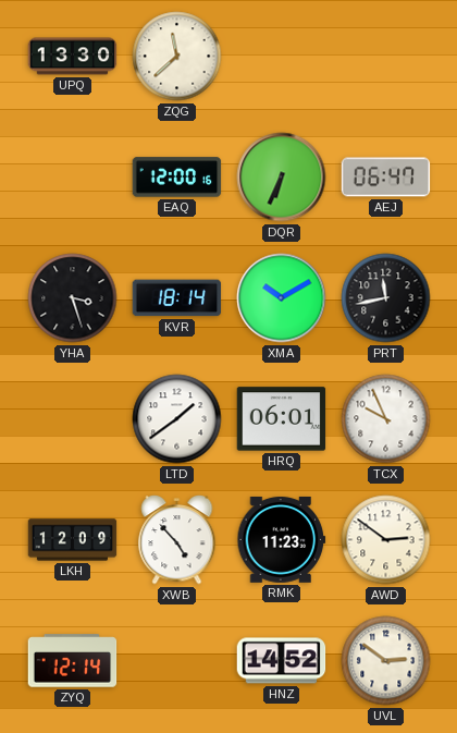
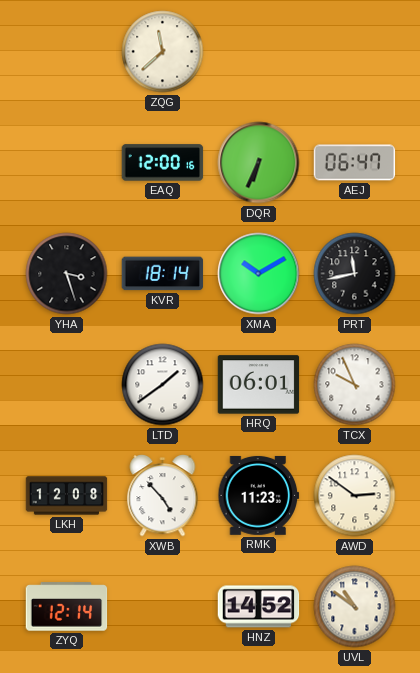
UPQ: 13:30 -> none
LKH: 12:09 -> 12:08
UVL: 2:51 -> 10:51
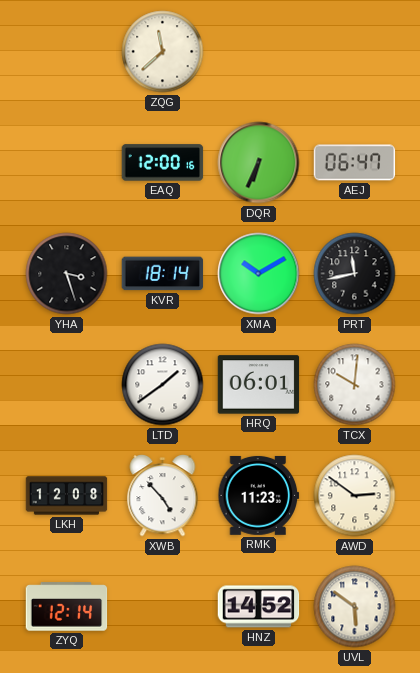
TCX: 9:56 -> 10:01
UVL: 10:51 -> 5:51
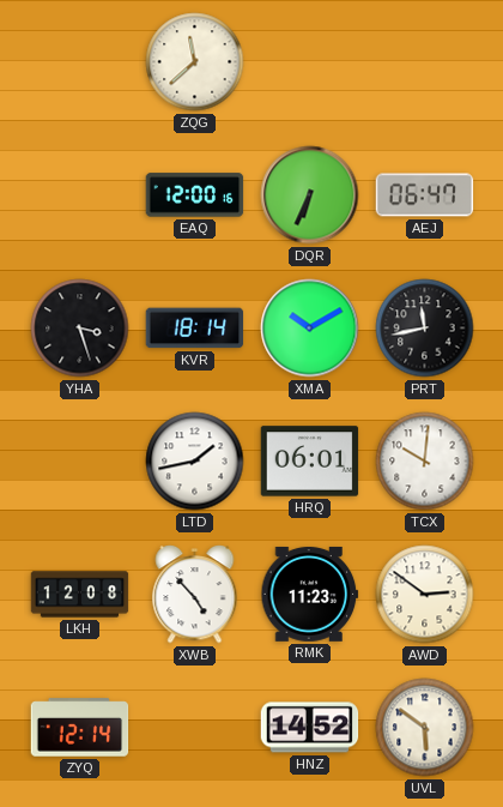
LTD: 1:39 -> 1:43
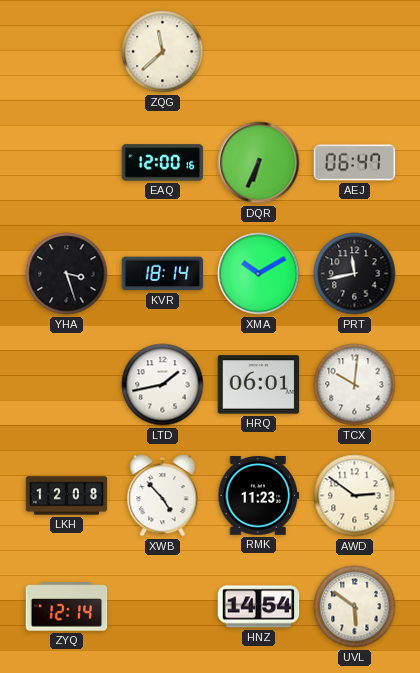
HNZ: 14:52 -> 14:54
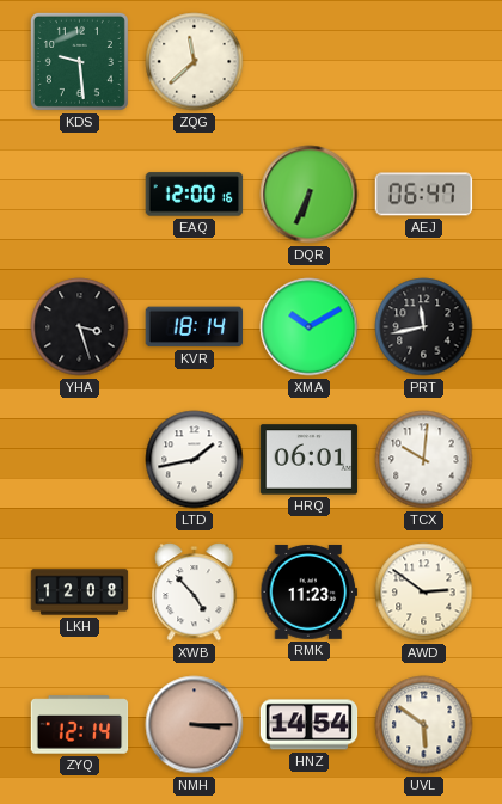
KDS: none -> 9:29
NMH: none -> 3:15
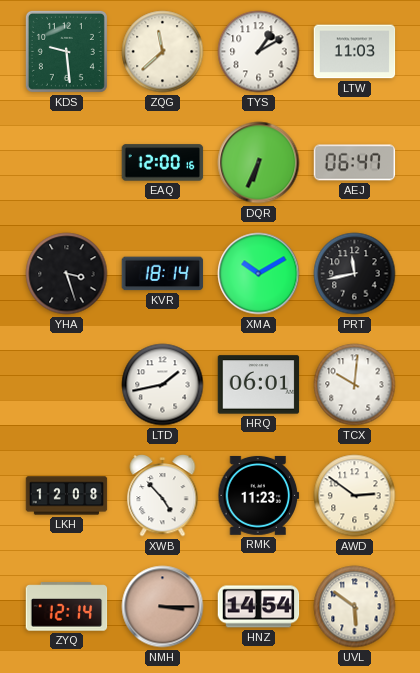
TYS: none -> 1:10
LTW: none -> 11:03
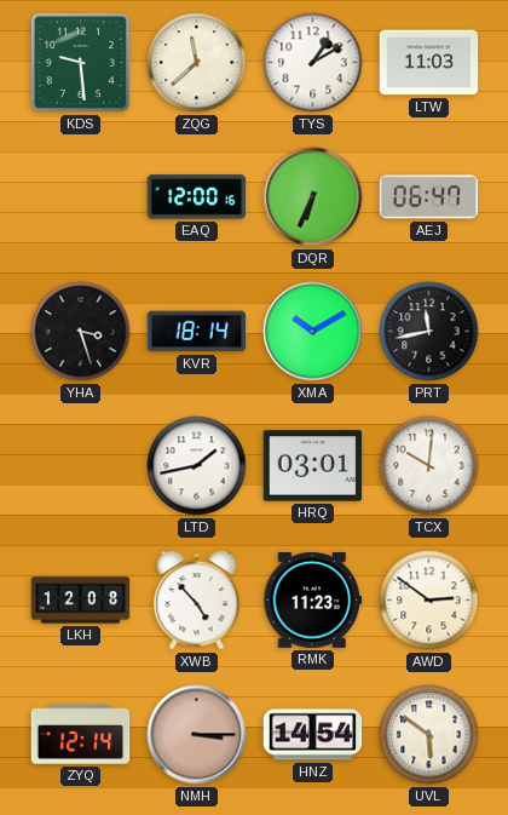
HRQ: 06:01 -> 03:01
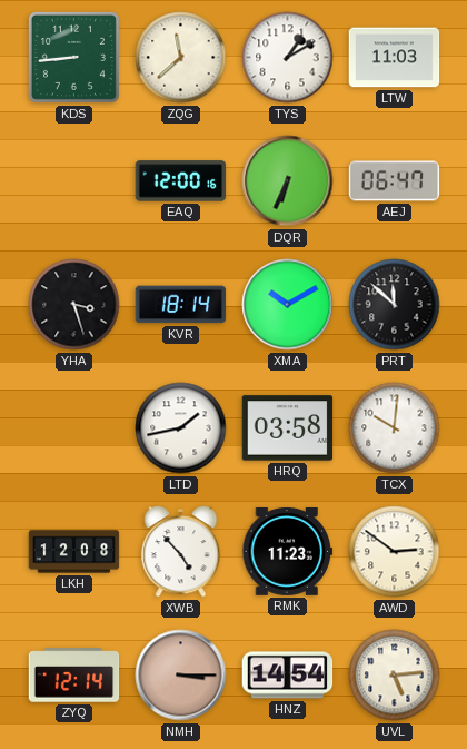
KDS: 9:29 -> 8:44
PRT: 11:43 -> 11:52
HRQ: 03:01 -> 03:58
UVL: 5:51 -> 5:14
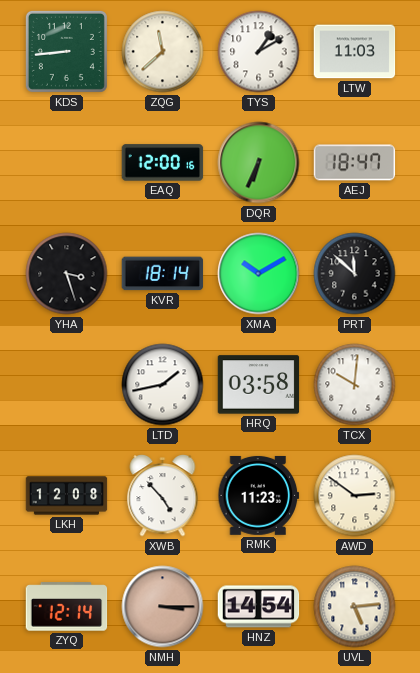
AEJ: 06:47 -> 18:47
